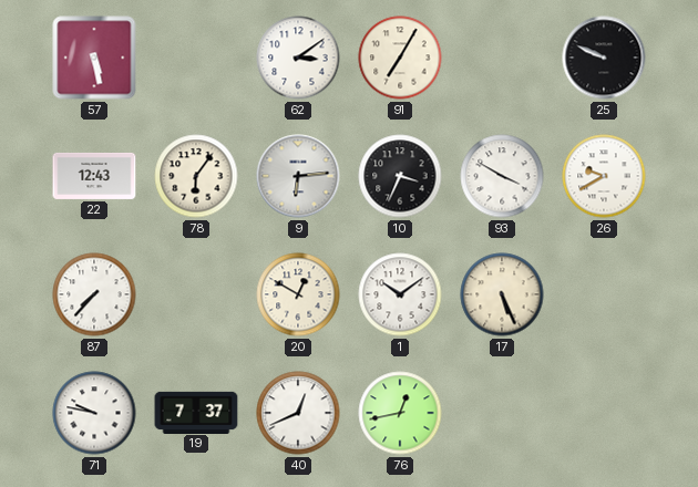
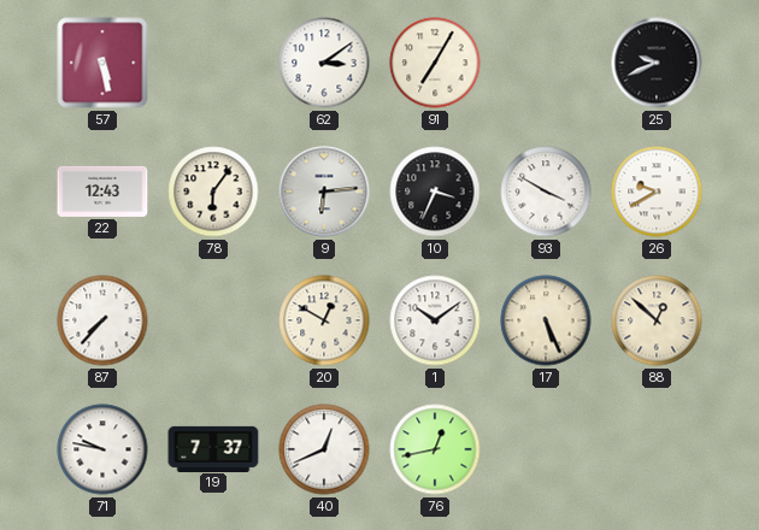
25: 9:49 -> 9:41
88: none -> 12:52
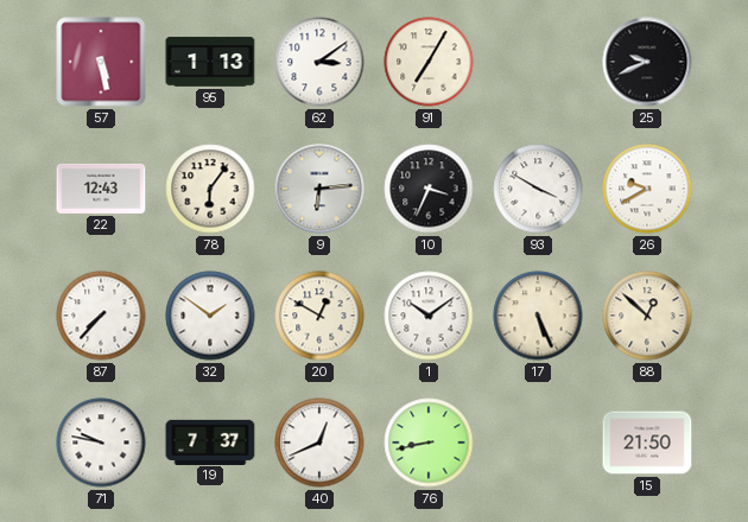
95: none -> 1:13
32: none -> 1:51
76: 12:43 -> 8:43
15: none -> 21:50
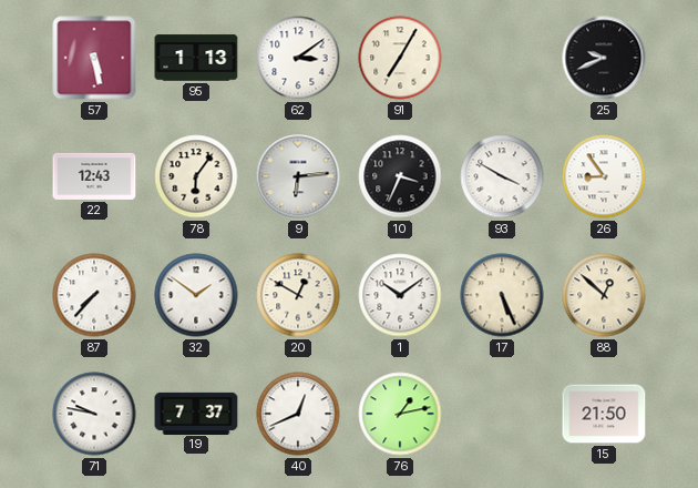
26: 9:40 -> 8:54
76: 8:43 -> 1:13
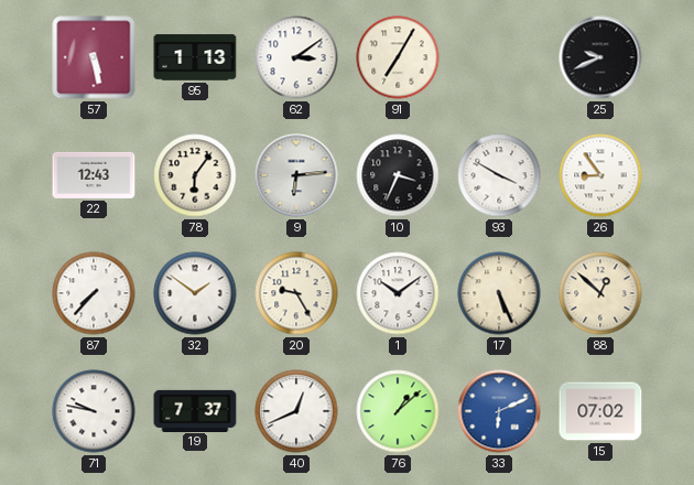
20: 12:50 -> 9:25
76: 1:13 -> 1:08
33: none -> 6:11
15: 21:50 -> 07:02
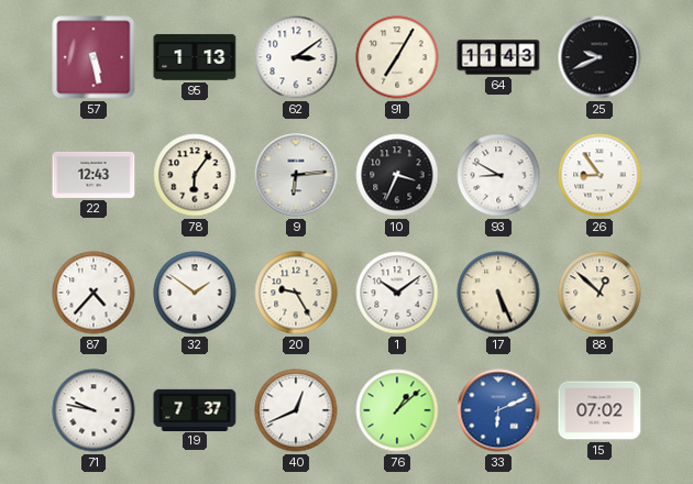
64: none -> 11:43
93: 3:50 -> 8:50
87: 7:37 -> 4:37
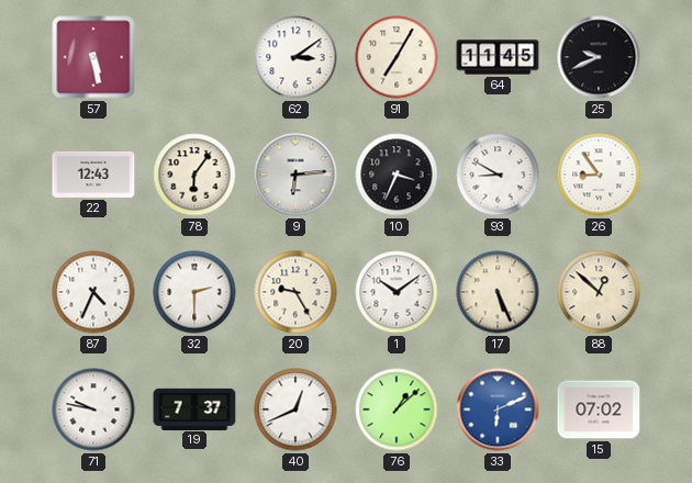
95: 1:13 -> none
64: 11:43 -> 11:45
87: 4:37 -> 4:34
32: 1:51 -> 2:30
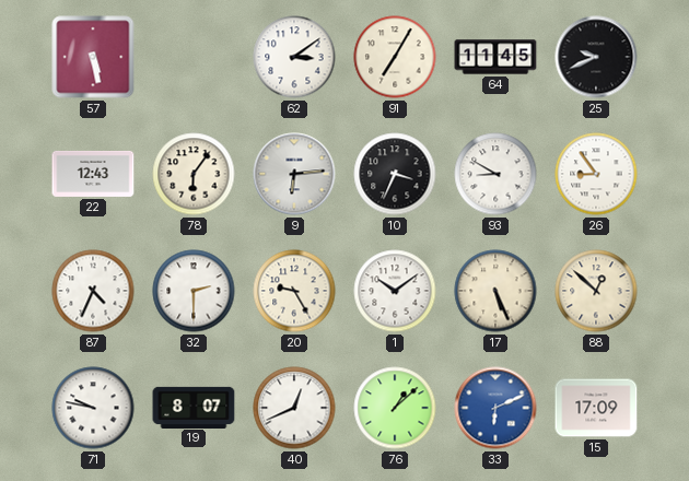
19: 7:37 -> 8:07
15: 07:02 -> 17:09
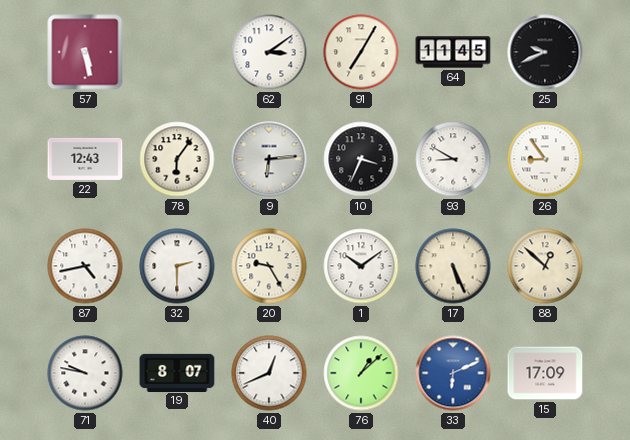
87: 4:34 -> 4:43
